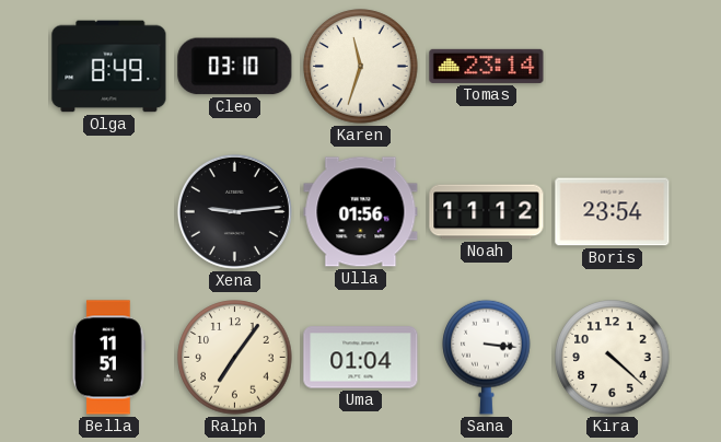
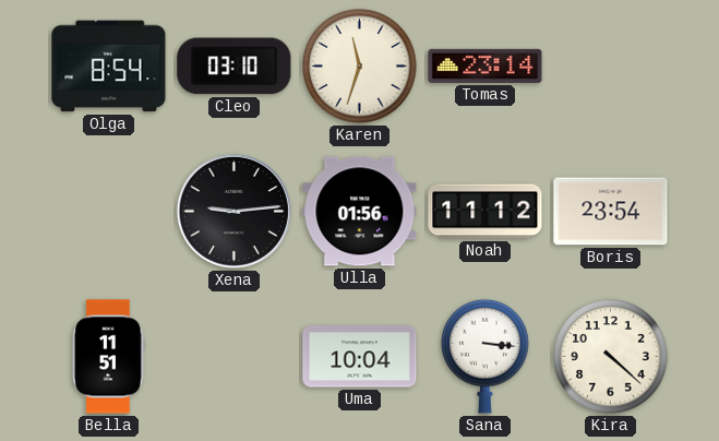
Olga: 8:49 -> 8:54
Ralph: 7:06 -> none
Uma: 01:04 -> 10:04
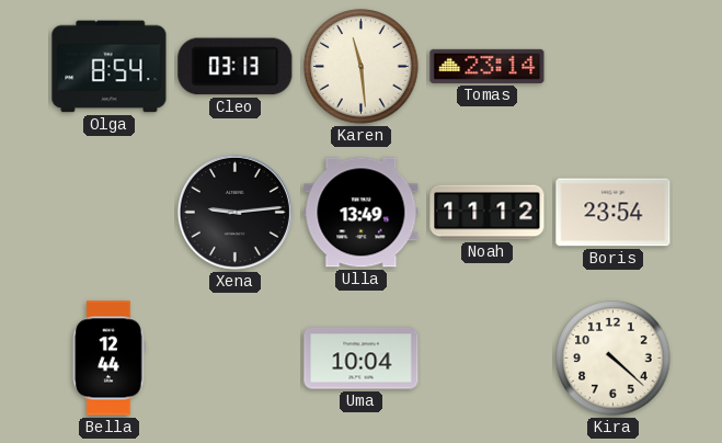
Cleo: 03:10 -> 03:13
Karen: 11:33 -> 11:29
Ulla: 01:56 -> 13:49
Bella: 11:51 -> 12:44
Sana: 3:16 -> none
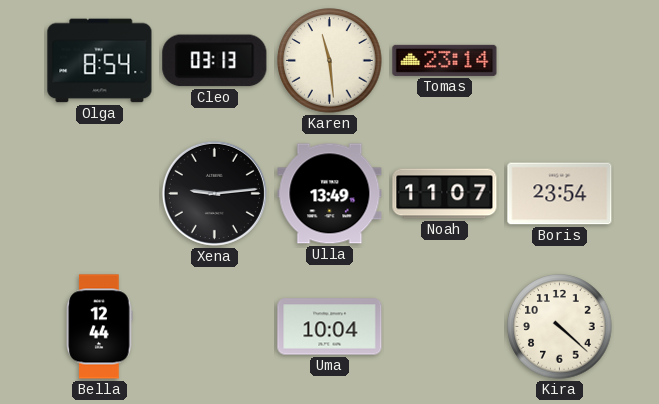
Noah: 11:12 -> 11:07
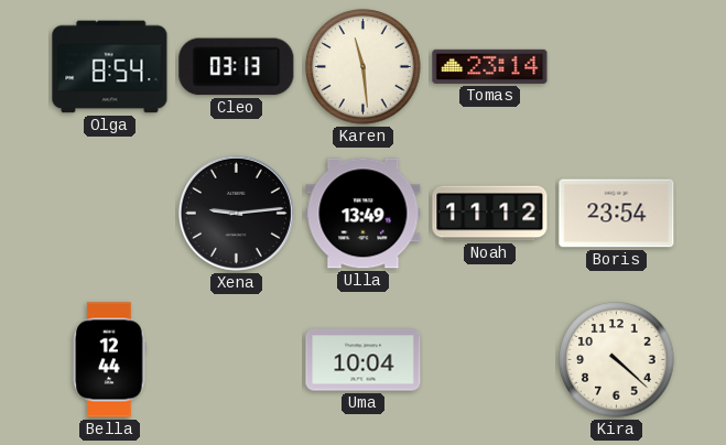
Noah: 11:07 -> 11:12
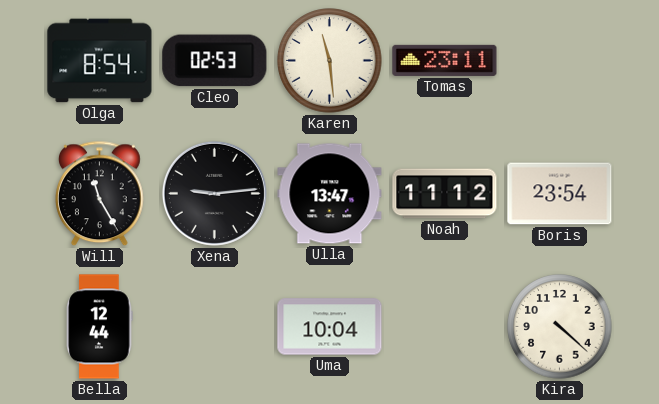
Cleo: 03:13 -> 02:53
Tomas: 23:14 -> 23:11
Will: none -> 11:25
Ulla: 13:49 -> 13:47
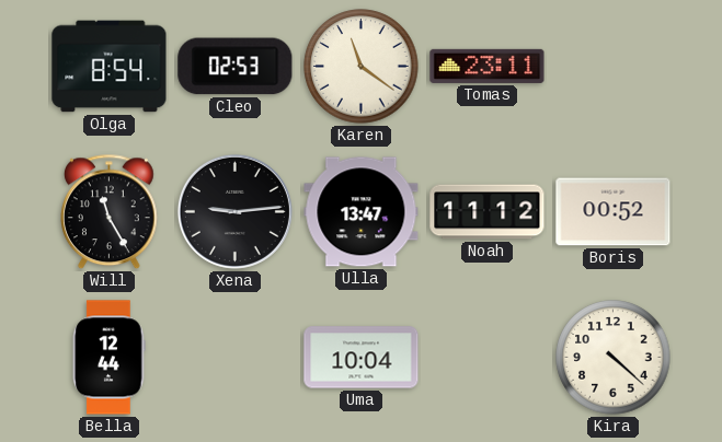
Karen: 11:29 -> 11:21
Boris: 23:54 -> 00:52
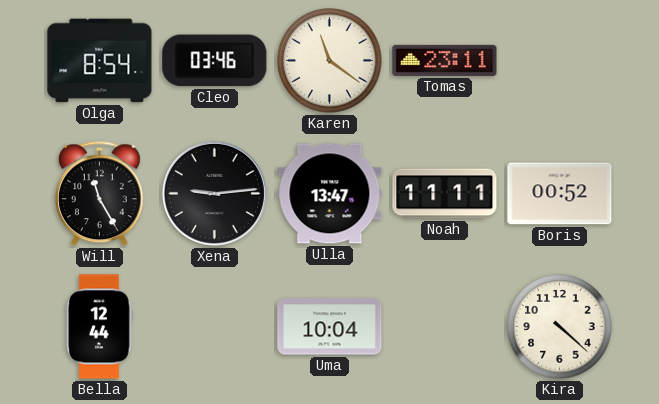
Cleo: 02:53 -> 03:46
Noah: 11:12 -> 11:11
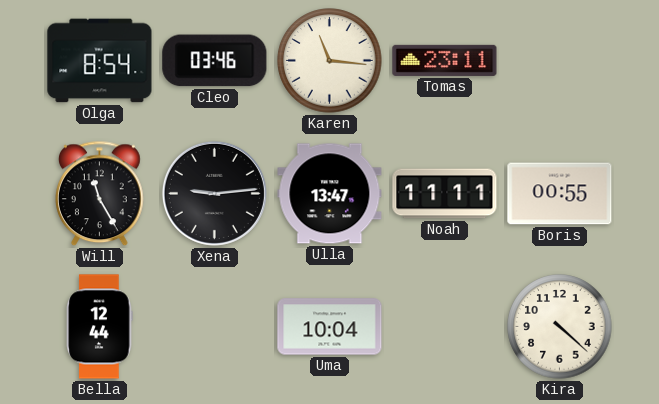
Karen: 11:21 -> 11:16
Boris: 00:52 -> 00:55
